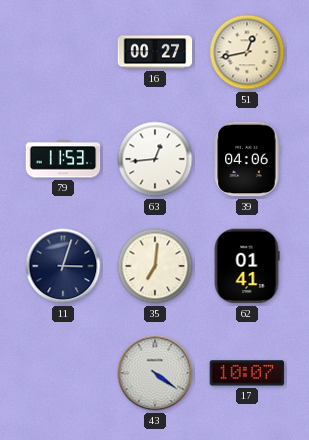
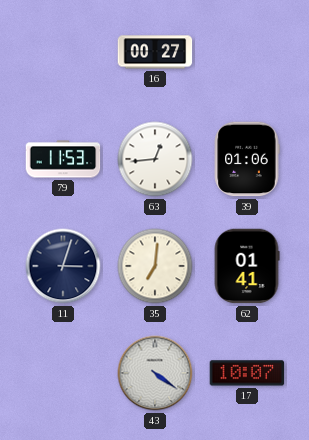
51: 12:43 -> none
39: 04:06 -> 01:06
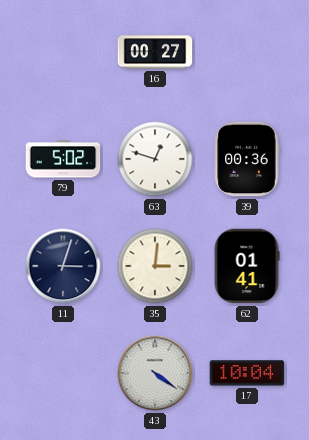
79: 11:53 -> 5:02
63: 12:44 -> 12:48
39: 01:06 -> 00:36
35: 7:01 -> 3:01
17: 10:07 -> 10:04
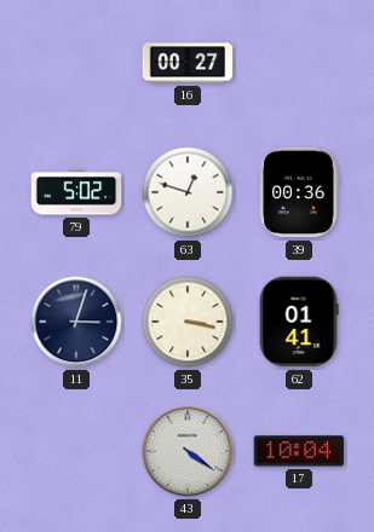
35: 3:01 -> 3:17
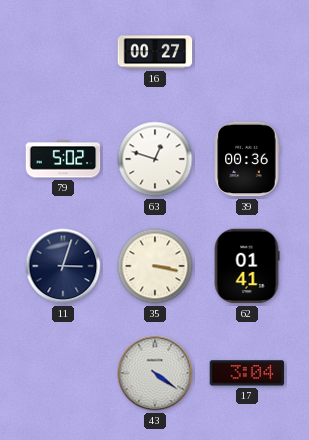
17: 10:04 -> 3:04
